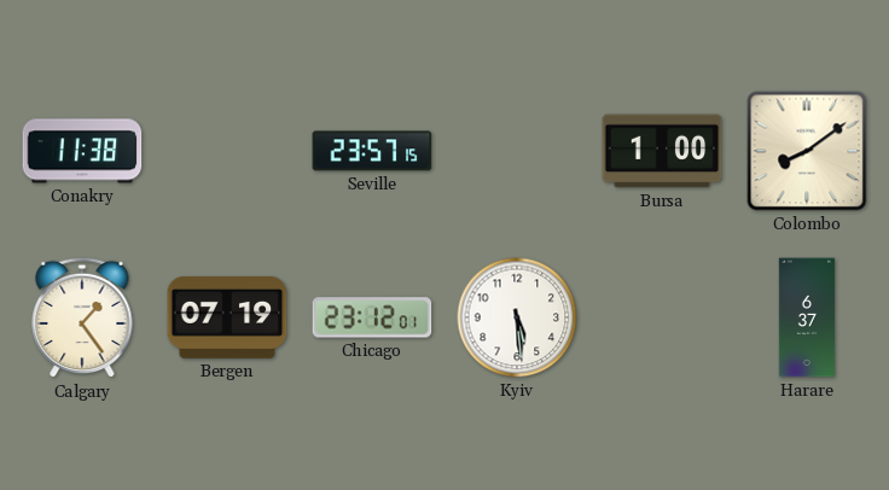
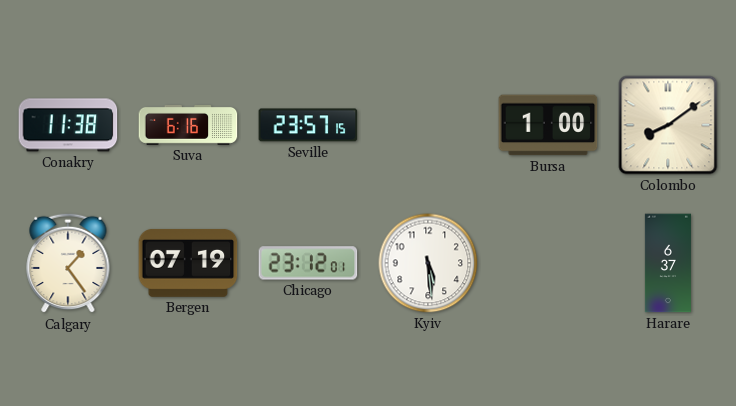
Suva: none -> 6:16
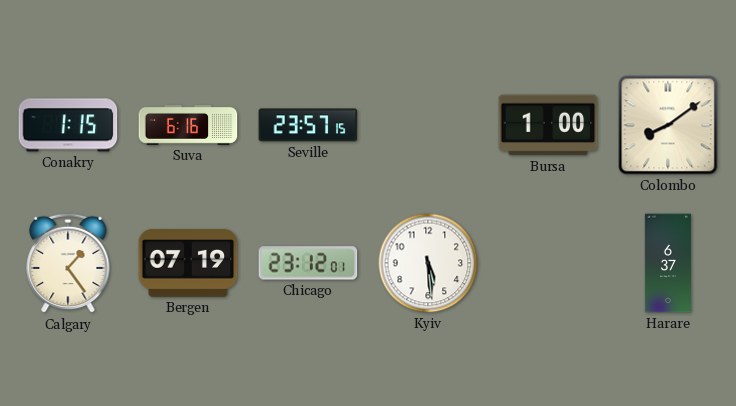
Conakry: 11:38 -> 1:15
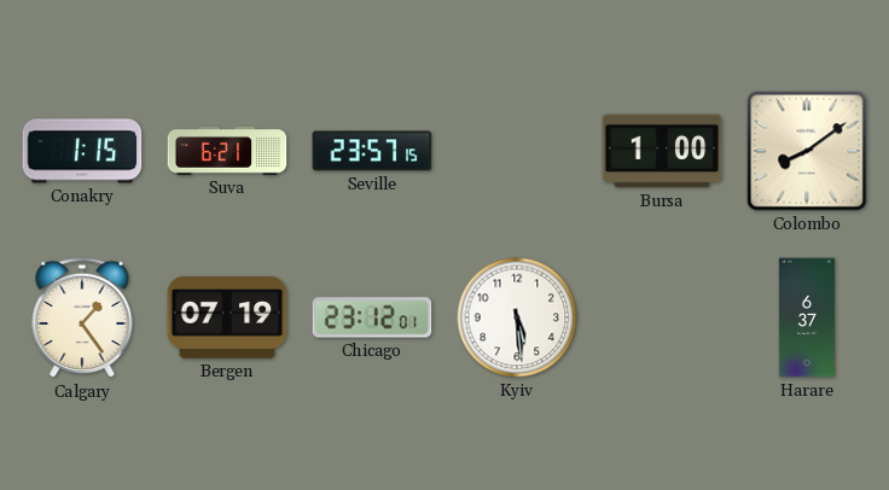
Suva: 6:16 -> 6:21
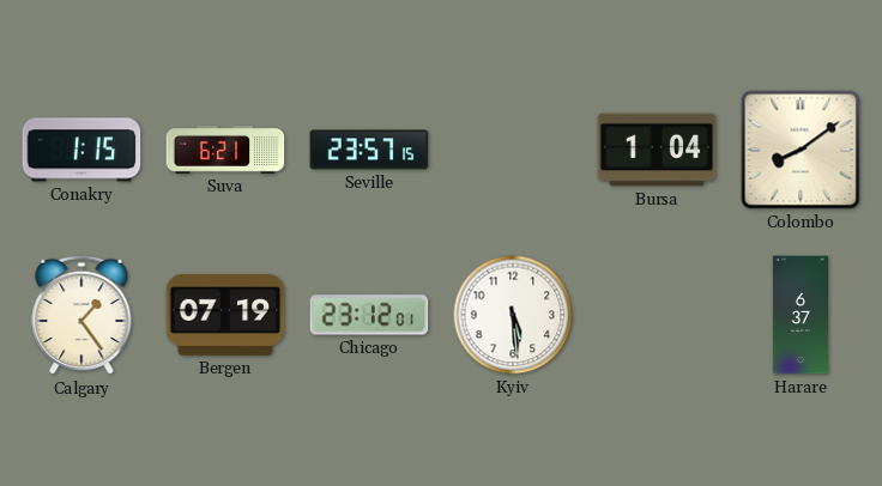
Bursa: 1:00 -> 1:04
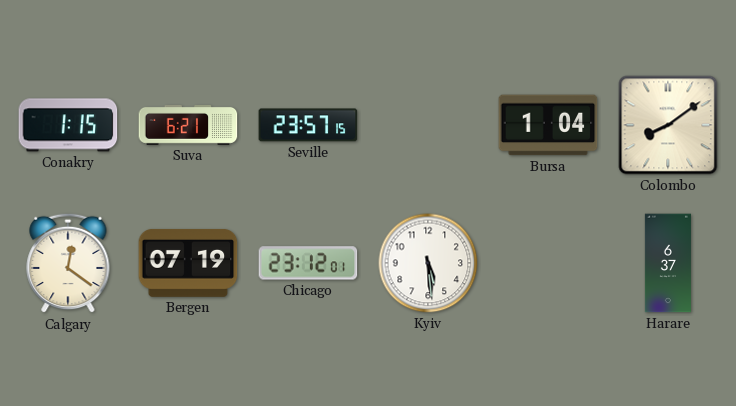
Calgary: 1:24 -> 12:21
